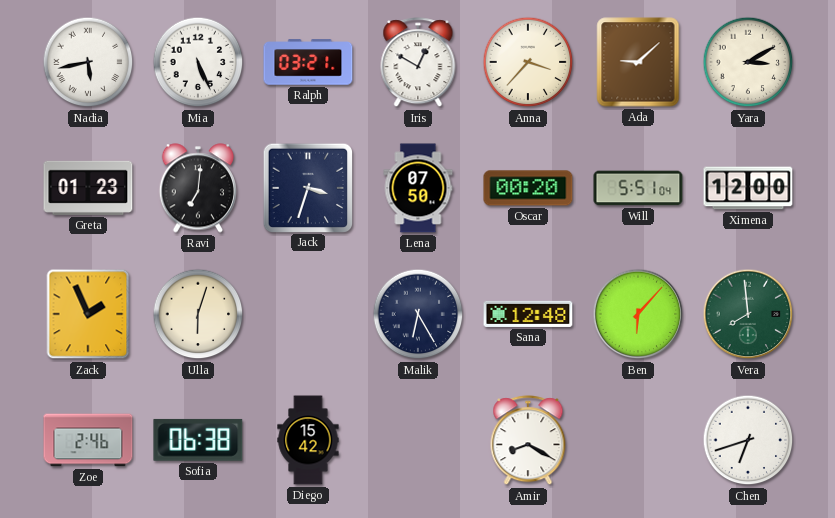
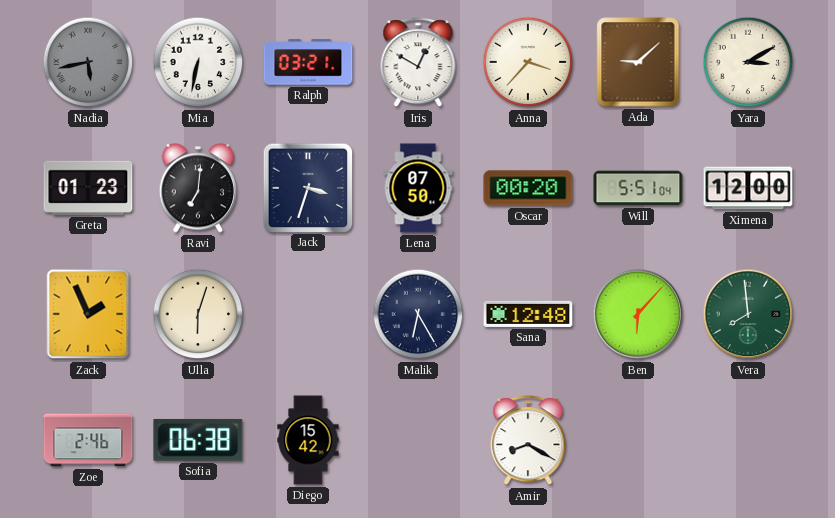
Nadia dial: white -> grey
Mia: 5:26 -> 6:32
Chen: 6:42 -> none
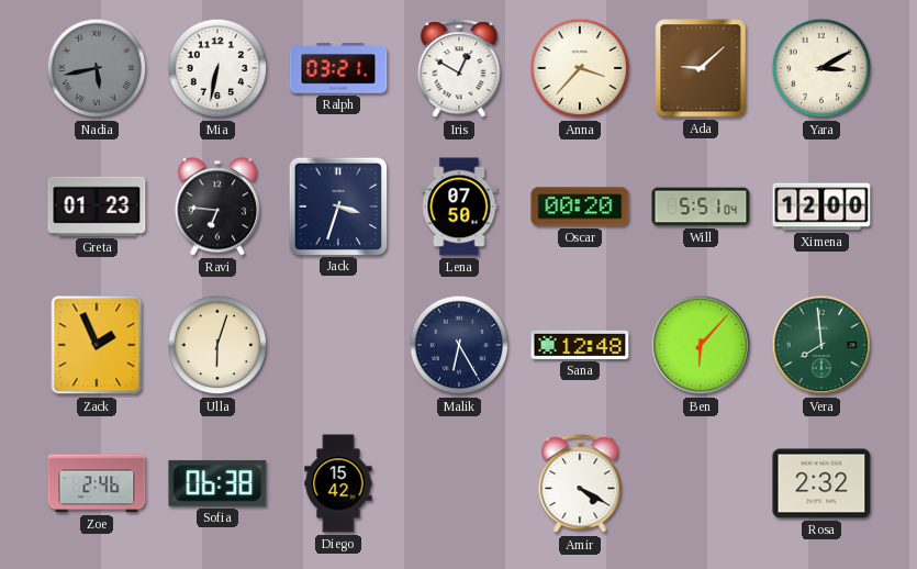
Ravi: 7:01 -> 6:46
Amir: 8:20 -> 4:20
Rosa: none -> 2:32
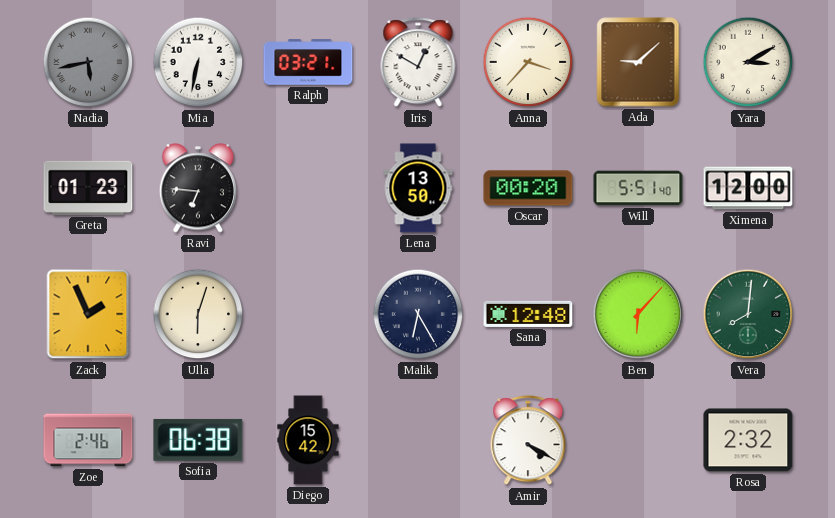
Jack: 3:33 -> none
Lena: 07:50 -> 13:50
Will: 5:51:04 -> 5:51:40
Vera: 7:59 -> 8:01
